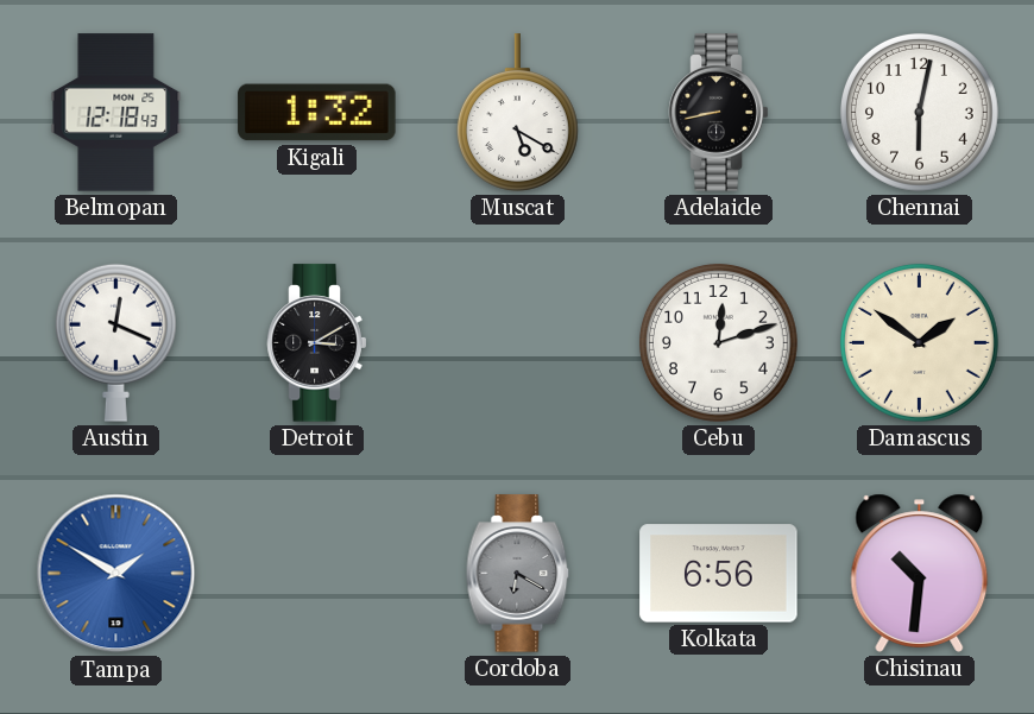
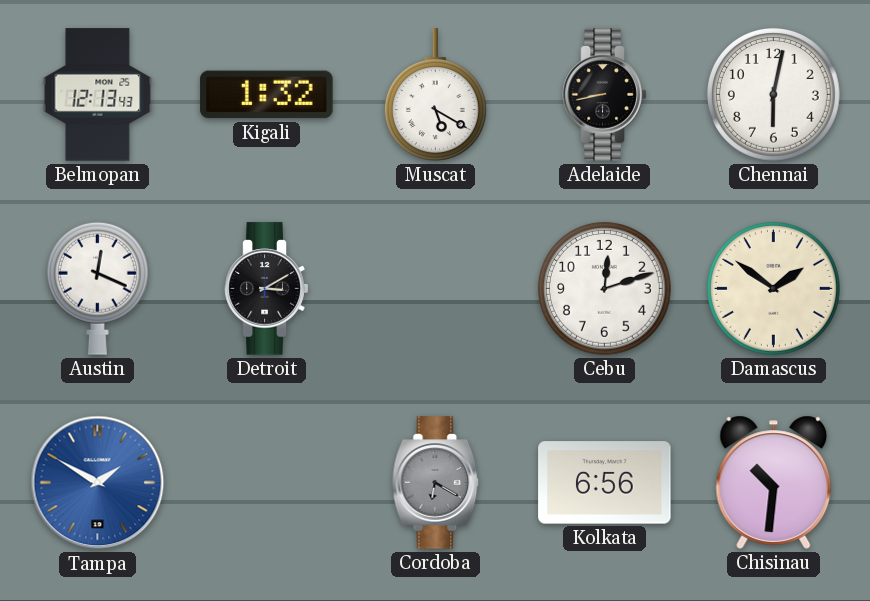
Belmopan: 12:18 -> 12:13
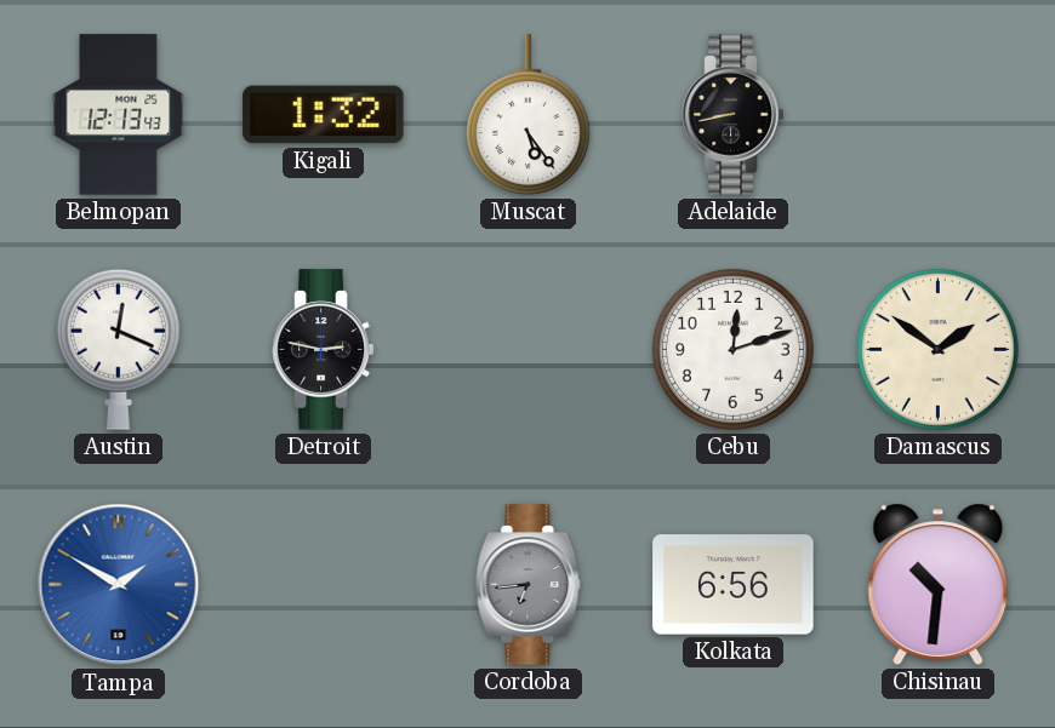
Muscat: 5:20 -> 5:24
Chennai: 6:02 -> none
Detroit: 3:10 -> 2:47
Cordoba: 6:20 -> 6:44
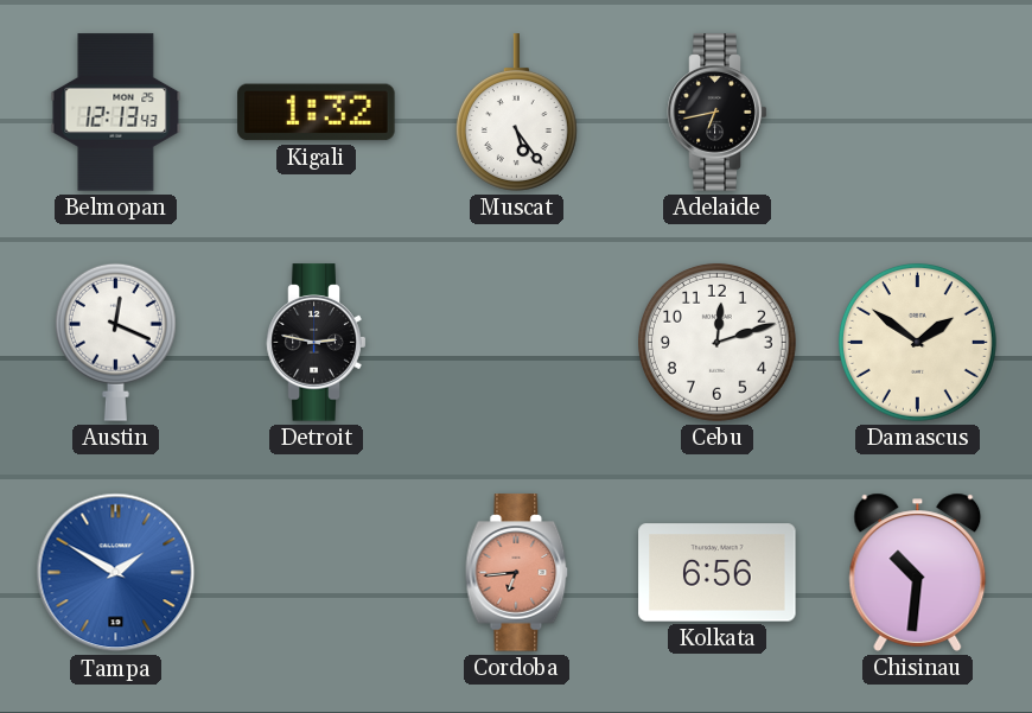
Adelaide: 8:43 -> 6:43
Cordoba dial: grey -> salmon
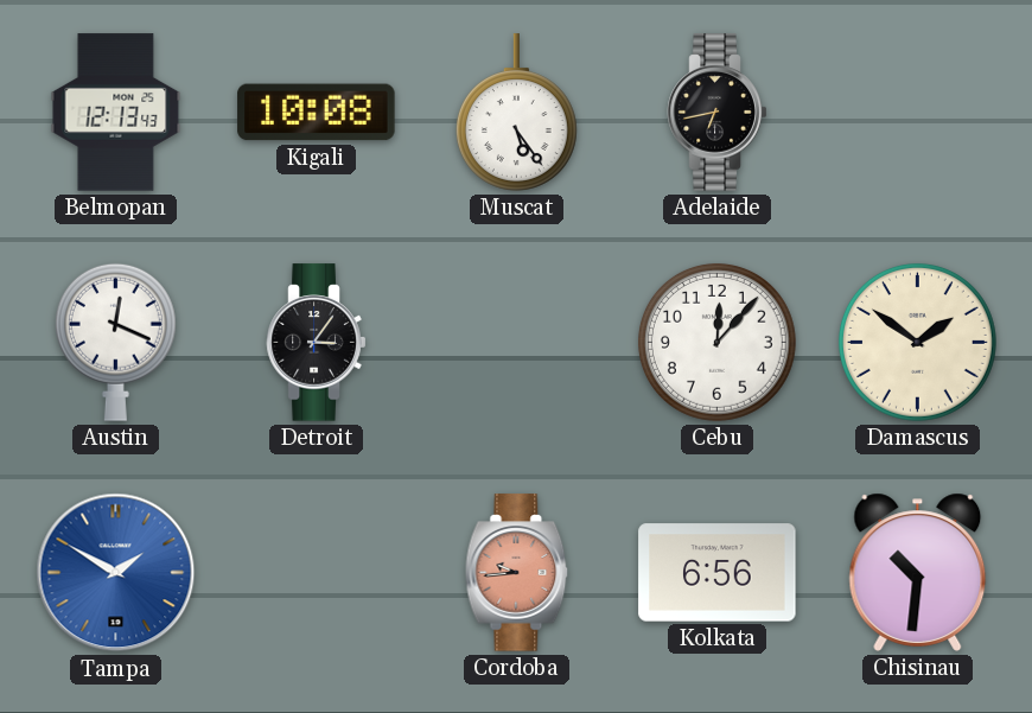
Kigali: 1:32 -> 10:08
Detroit: 2:47 -> 3:06
Cebu: 12:12 -> 12:07
Cordoba: 6:44 -> 9:44
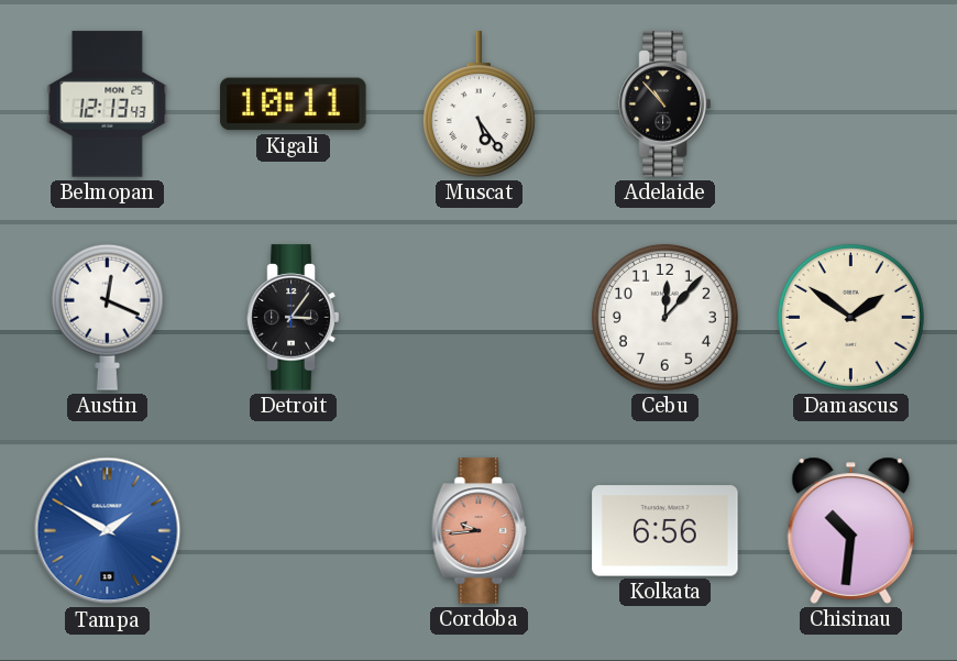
Kigali: 10:08 -> 10:11
Adelaide: 6:43 -> 10:53
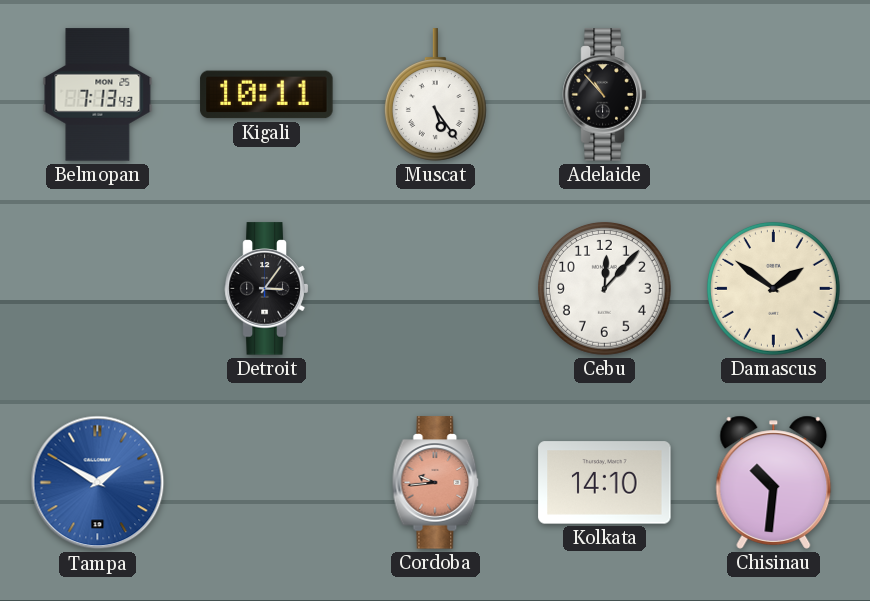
Belmopan: 12:13 -> 7:13
Austin: 12:19 -> none
Kolkata: 6:56 -> 14:10
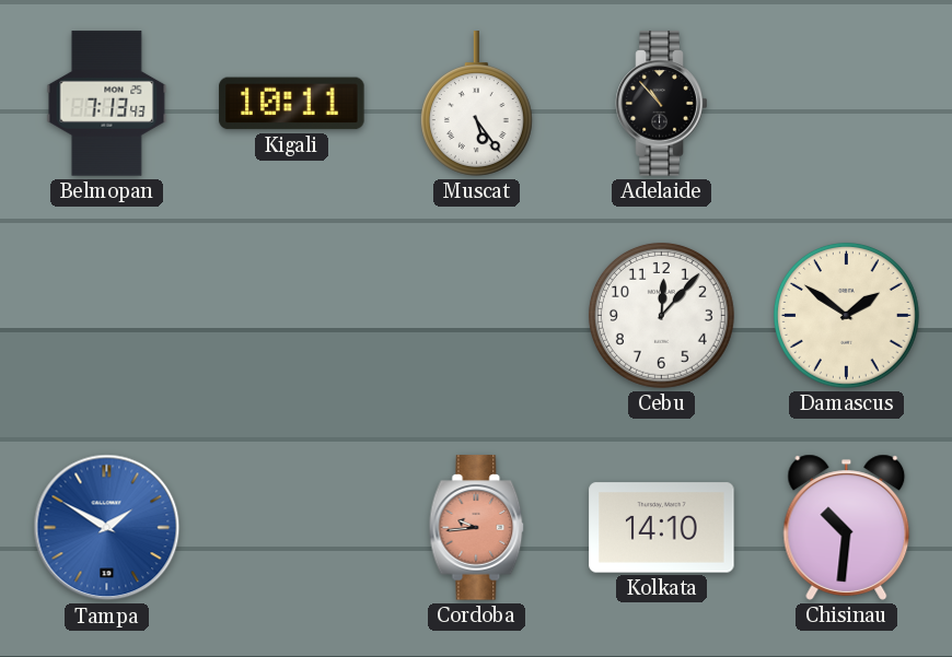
Detroit: 3:06 -> none
